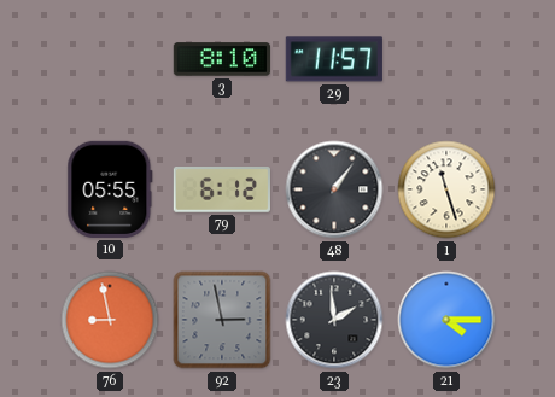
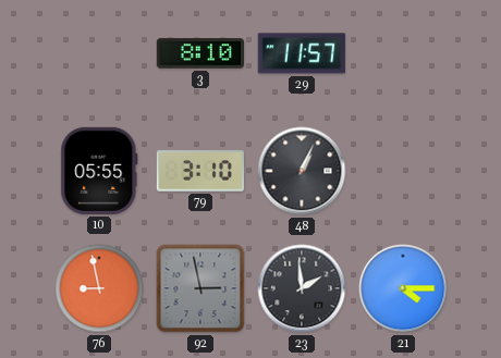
79: 6:12 -> 3:10
48: 1:06 -> 1:04
1: 11:27 -> none
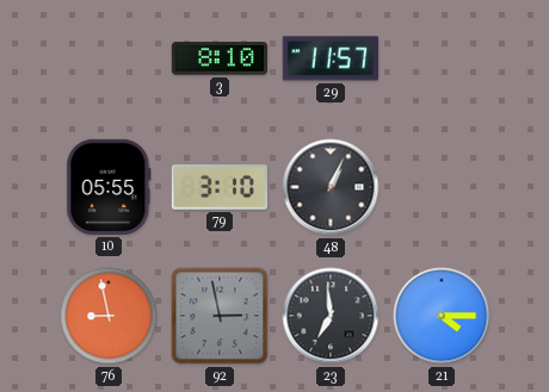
23: 1:59 -> 6:59
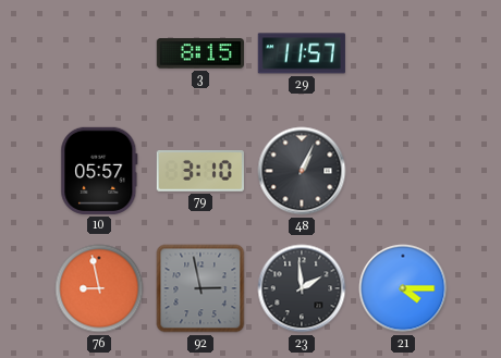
3: 8:10 -> 8:15
10: 05:55 -> 05:57
23: 6:59 -> 1:59
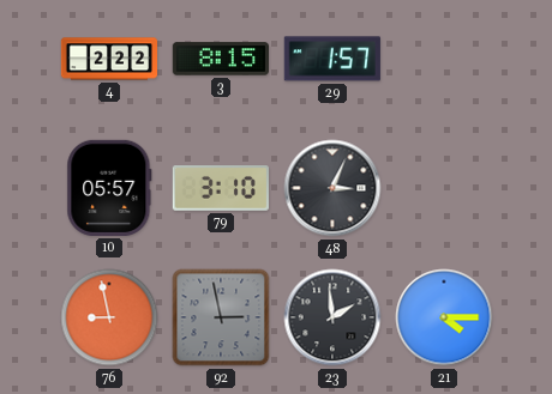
4: none -> 2:22
29: 11:57 -> 1:57
48: 1:04 -> 3:04
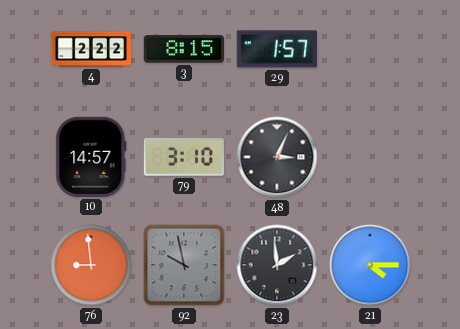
10: 05:57 -> 14:57
76: 8:58 -> 8:59
92: 2:58 -> 9:58
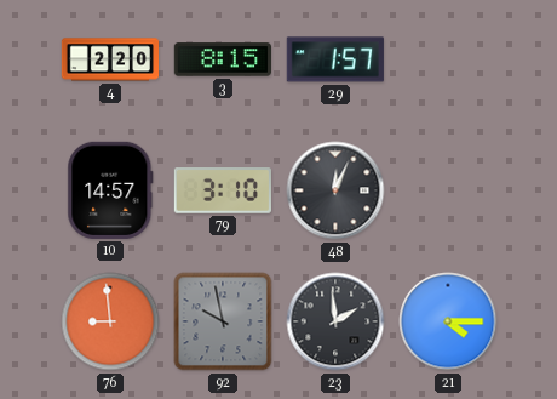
4: 2:22 -> 2:20
48: 3:04 -> 12:04
